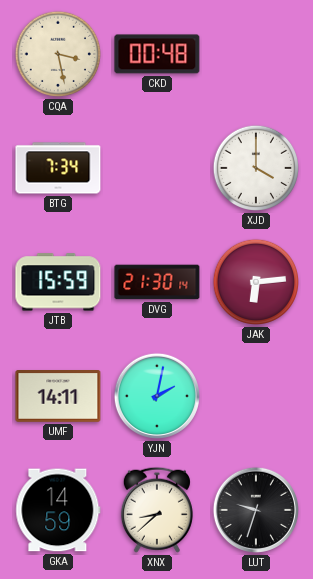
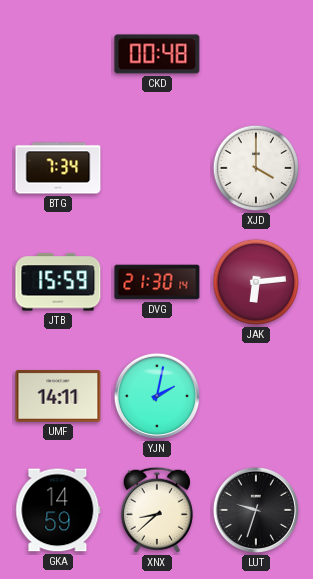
CQA: 3:28 -> none
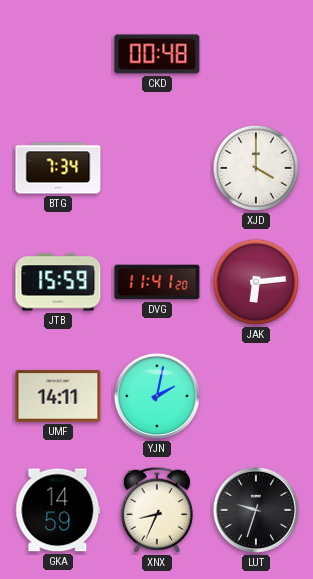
DVG: 21:30 -> 11:41
XNX: 8:38 -> 8:34
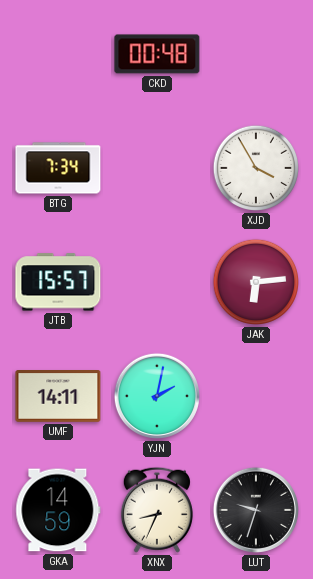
XJD: 4:00 -> 3:55
JTB: 15:59 -> 15:57
DVG: 11:41 -> none
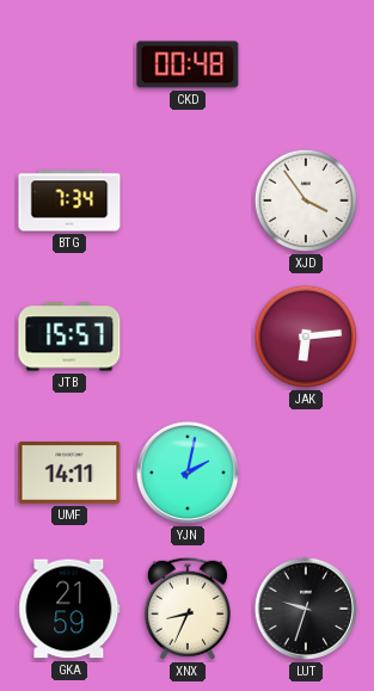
XJD: 3:55 -> 3:54
GKA: 14:59 -> 21:59
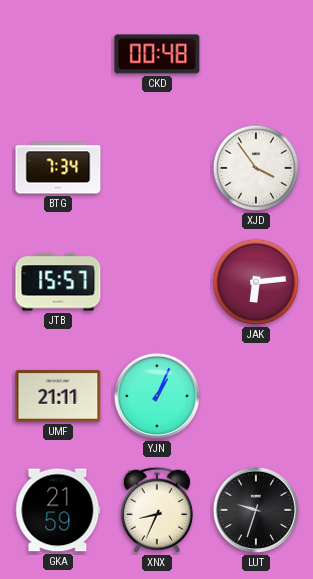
UMF: 14:11 -> 21:11
YJN: 2:02 -> 1:04
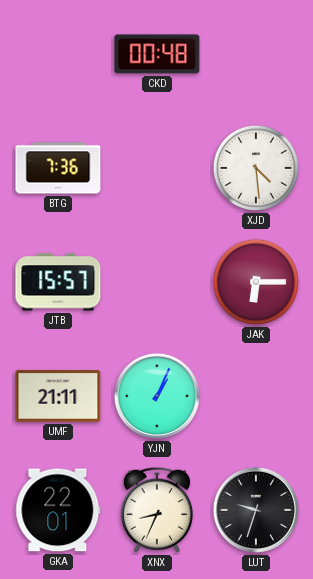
BTG: 7:34 -> 7:36
XJD: 3:54 -> 4:29
JAK: 6:14 -> 6:15
GKA: 21:59 -> 22:01
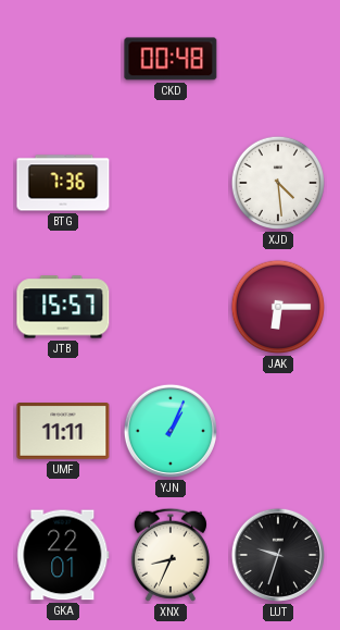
UMF: 21:11 -> 11:11
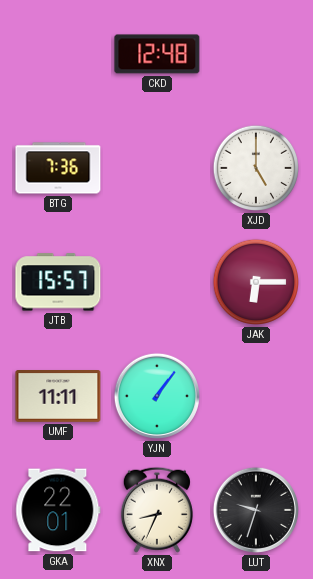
CKD: 00:48 -> 12:48
XJD: 4:29 -> 5:00
YJN: 1:04 -> 1:06
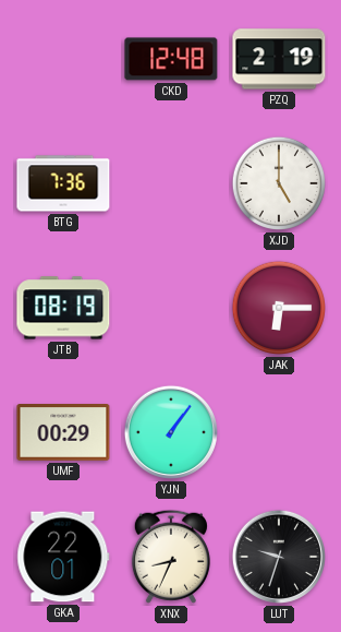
PZQ: none -> 2:19
JTB: 15:57 -> 08:19
UMF: 11:11 -> 00:29
